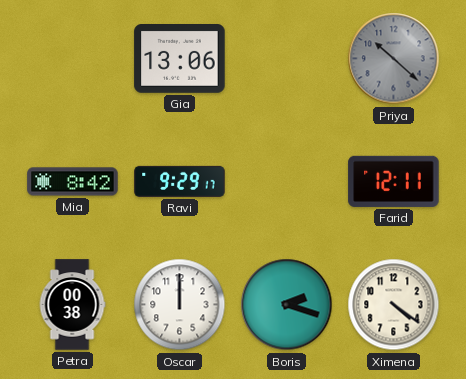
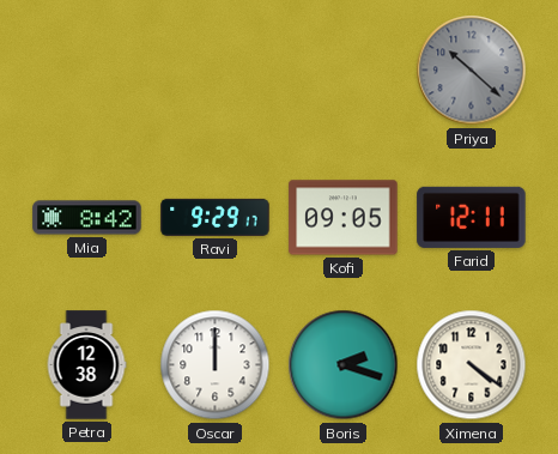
Gia: 13:06 -> none
Kofi: none -> 09:05
Petra: 00:38 -> 12:38
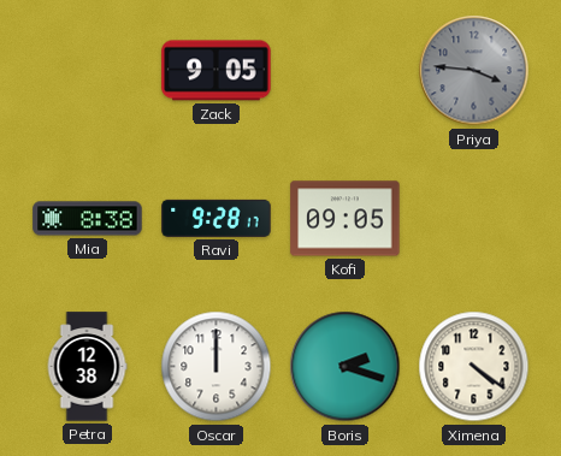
Zack: none -> 9:05
Priya: 10:22 -> 3:46
Mia: 8:42 -> 8:38
Ravi: 9:29 -> 9:28
Farid: 12:11 -> none
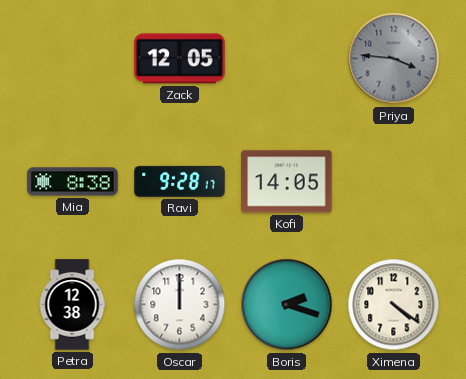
Zack: 9:05 -> 12:05
Kofi: 09:05 -> 14:05
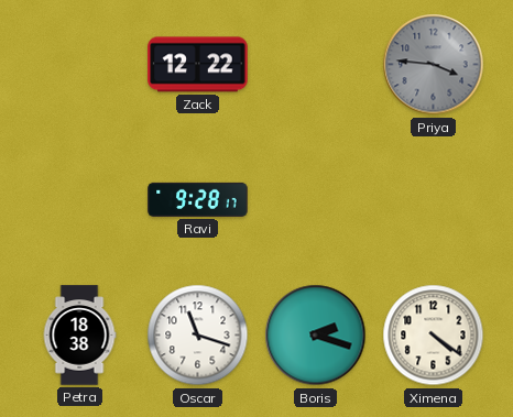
Zack: 12:05 -> 12:22
Mia: 8:38 -> none
Kofi: 14:05 -> none
Petra: 12:38 -> 18:38
Oscar: 12:00 -> 11:18
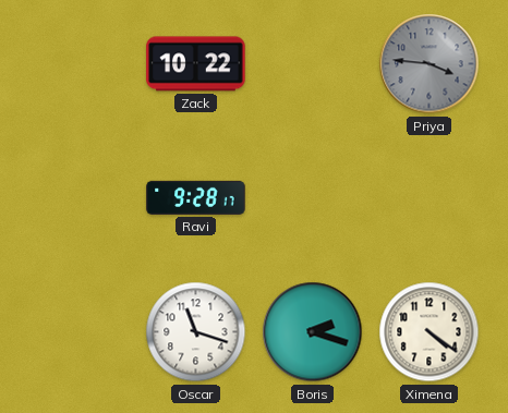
Zack: 12:22 -> 10:22
Petra: 18:38 -> none
